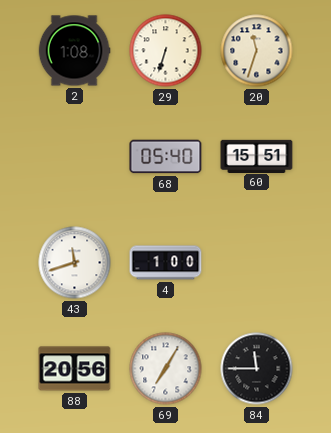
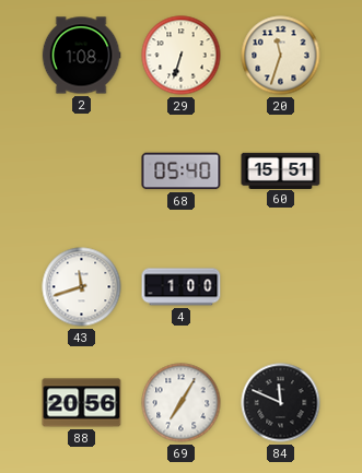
84: 11:45 -> 11:49
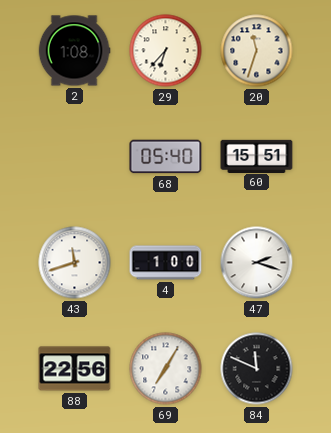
29: 6:33 -> 6:37
47: none -> 2:18
88: 20:56 -> 22:56
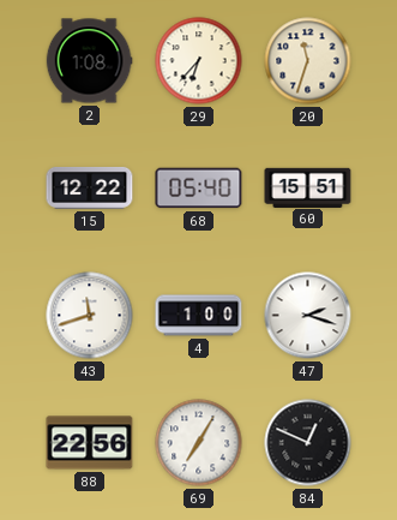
15: none -> 12:22
84: 11:49 -> 12:49
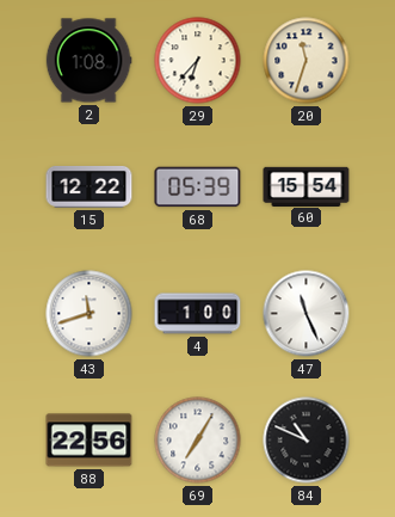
68: 05:40 -> 05:39
60: 15:51 -> 15:54
47: 2:18 -> 11:26
84: 12:49 -> 10:49
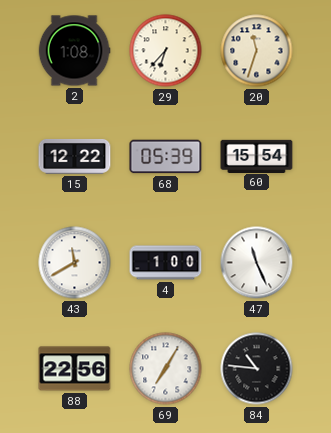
43: 11:42 -> 11:40
84: 10:49 -> 10:46
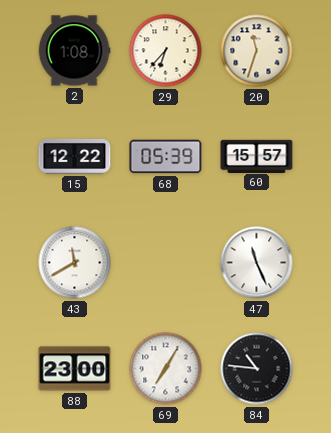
60: 15:54 -> 15:57
4: 1:00 -> none
88: 22:56 -> 23:00
